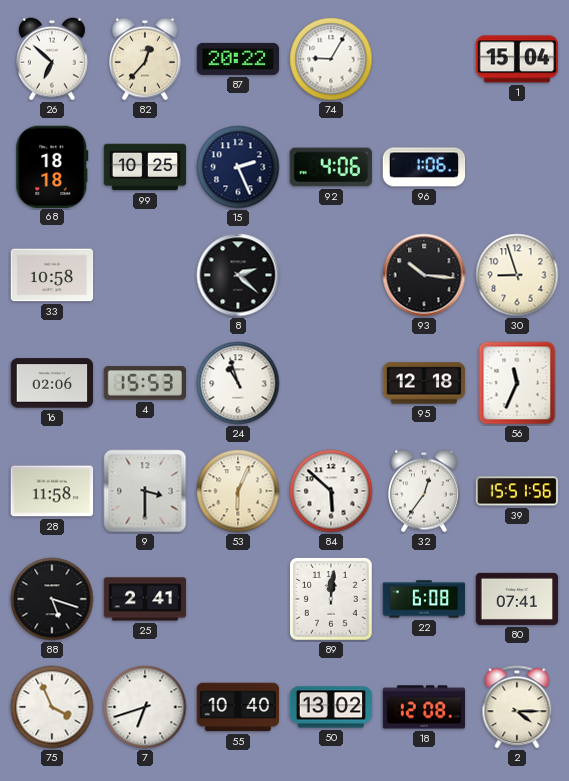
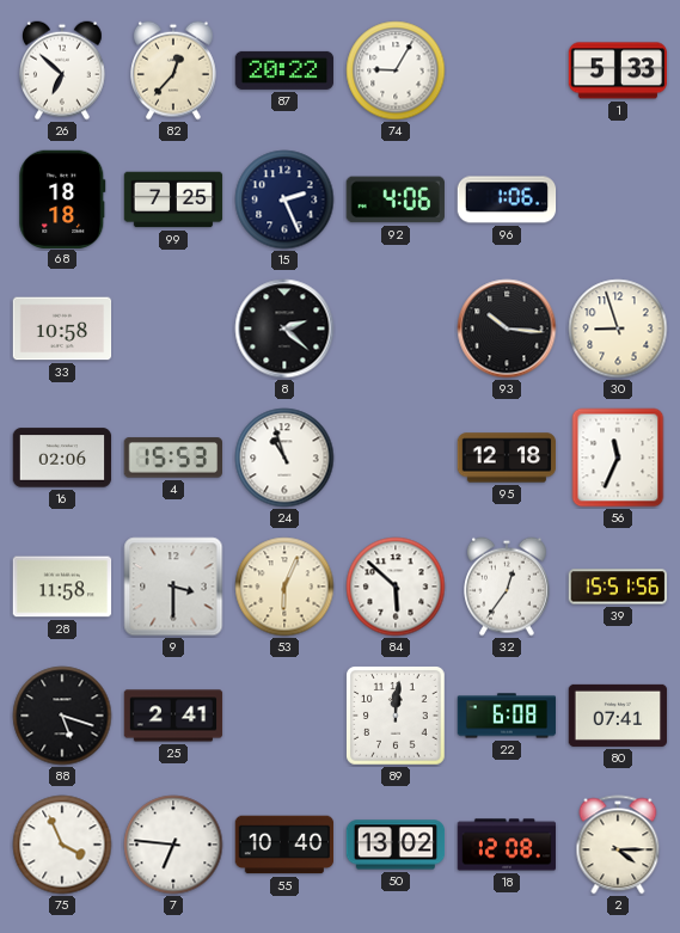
1: 15:04 -> 5:33
99: 10:25 -> 7:25
7: 6:42 -> 6:46
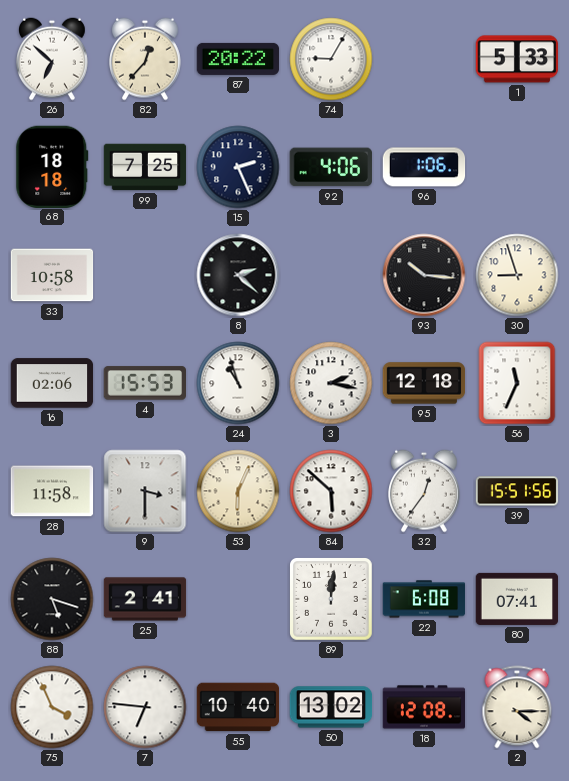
3: none -> 2:17
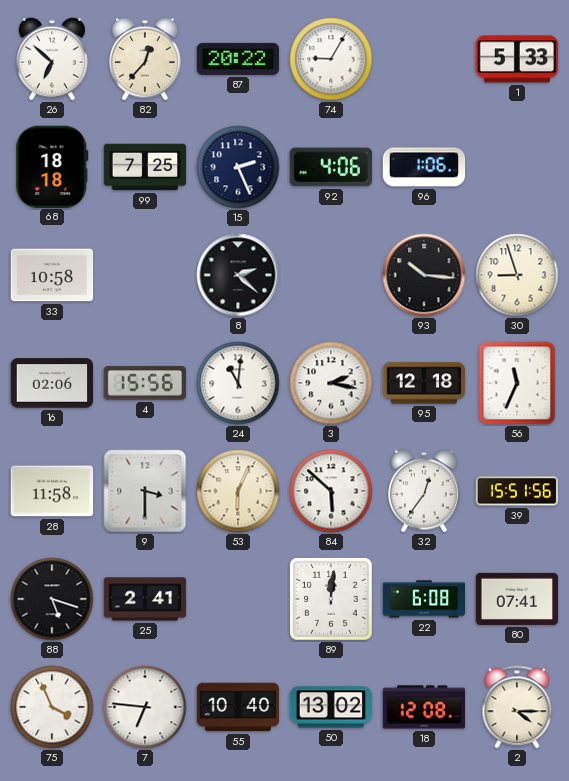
4: 15:53 -> 15:56
24: 10:57 -> 11:01
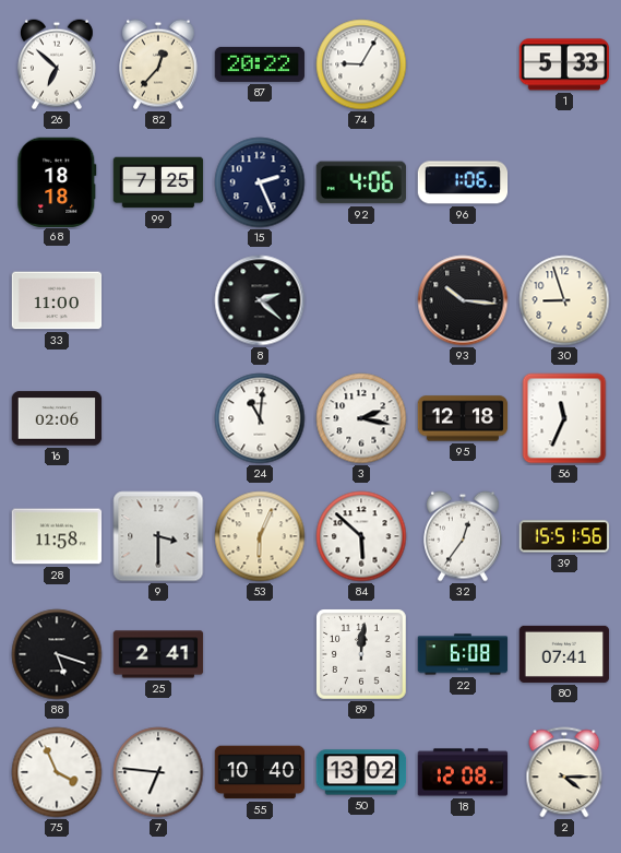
33: 10:58 -> 11:00
4: 15:56 -> none
